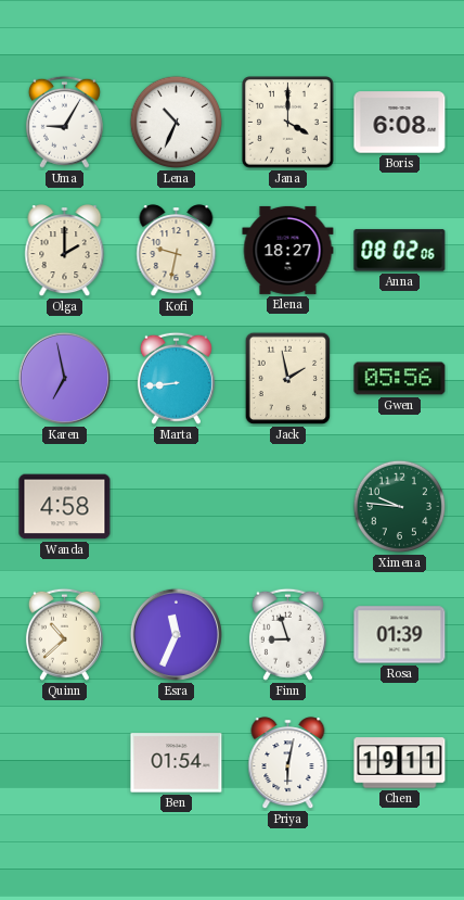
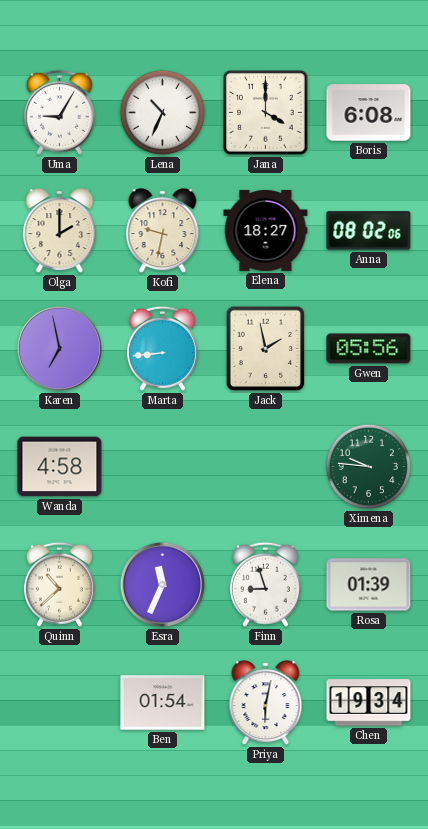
Chen: 19:11 -> 19:34
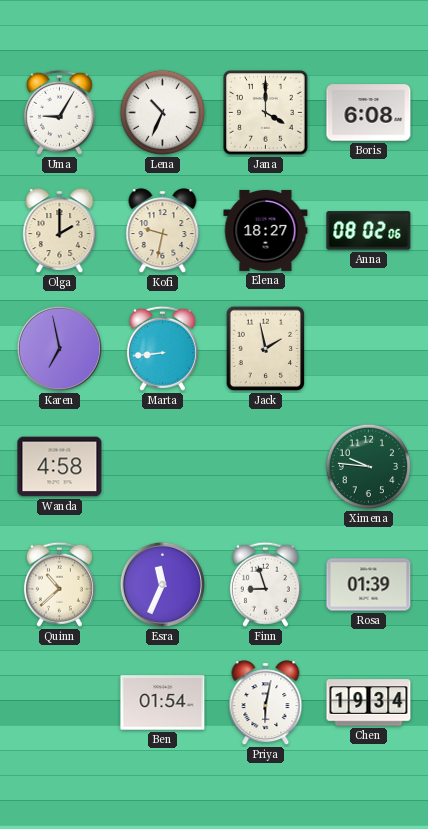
Gwen: 05:56 -> none
